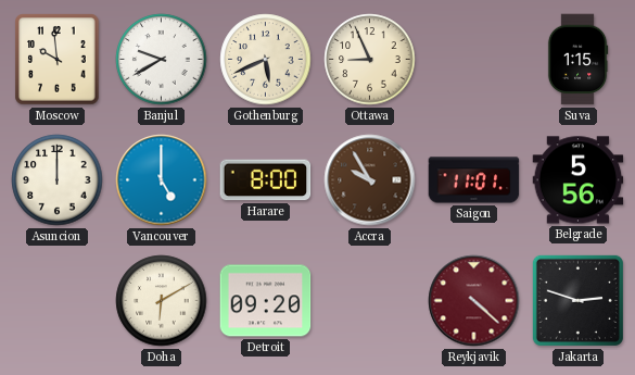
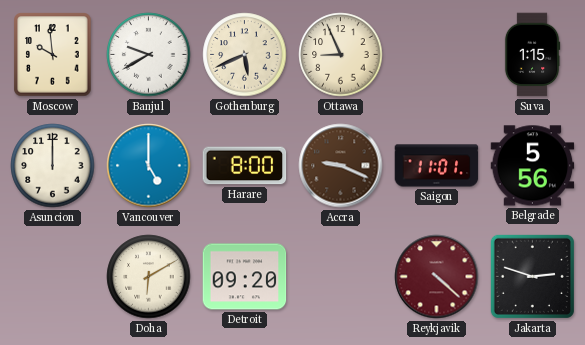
Accra: 9:55 -> 9:19
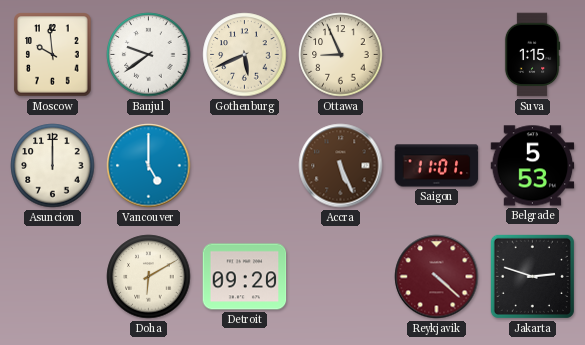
Banjul: 9:40 -> 9:39
Harare: 8:00 -> none
Accra: 9:19 -> 5:26
Belgrade: 5:56 -> 5:53
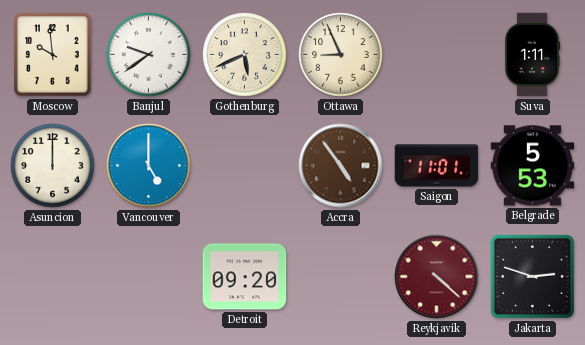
Suva: 1:15 -> 1:11
Accra: 5:26 -> 4:54
Doha: 6:10 -> none
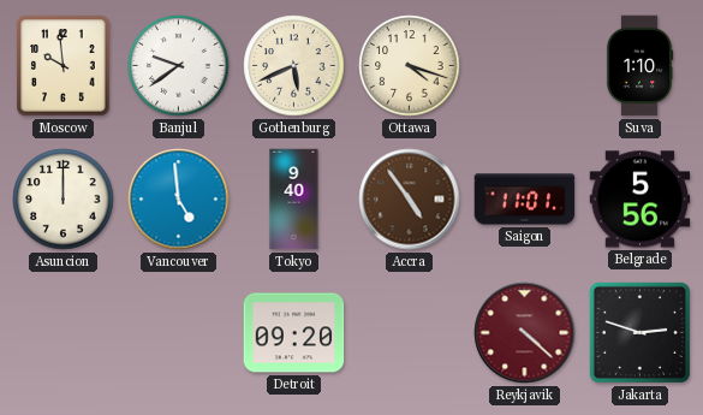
Ottawa: 8:56 -> 4:18
Suva: 1:11 -> 1:10
Vancouver: 5:00 -> 4:59
Tokyo: none -> 9:40
Belgrade: 5:53 -> 5:56
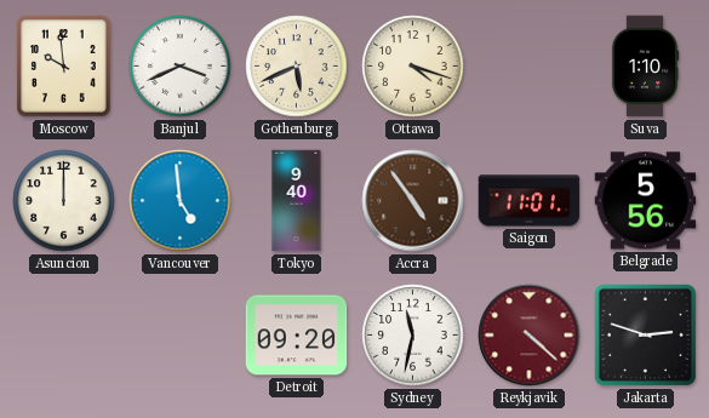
Banjul: 9:39 -> 3:41
Sydney: none -> 11:32
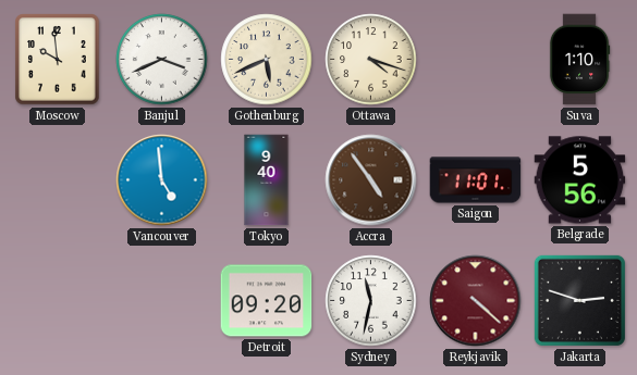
Asuncion: 12:00 -> none
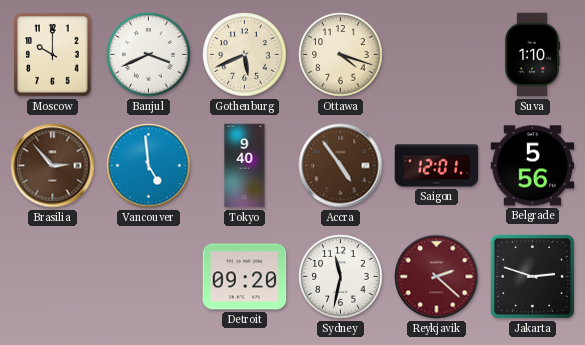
Moscow: 9:59 -> 10:00
Brasilia: none -> 2:53
Saigon: 11:01 -> 12:01
Reykjavik: 4:22 -> 2:22
